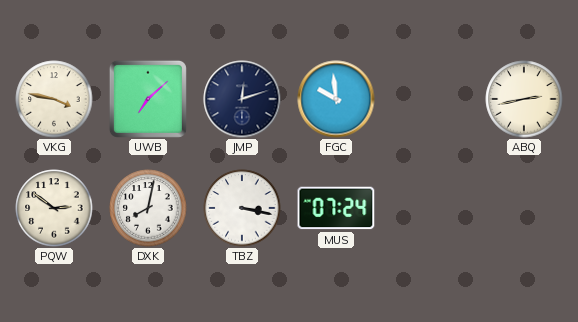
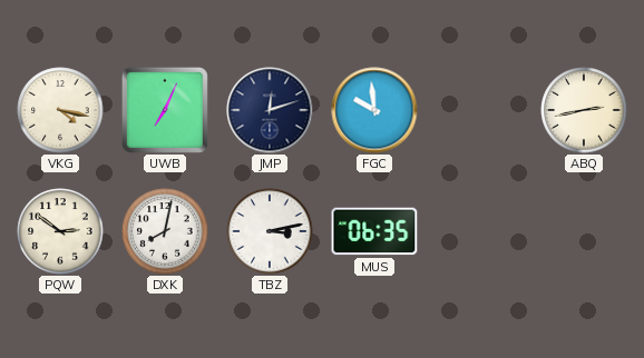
VKG: 3:47 -> 4:17
UWB: 7:08 -> 7:04
TBZ: 3:17 -> 3:13
MUS: 07:24 -> 06:35
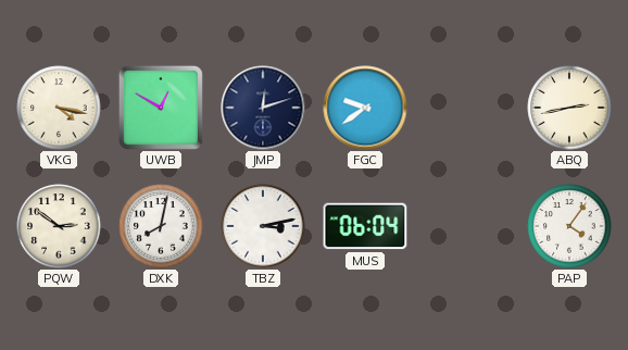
UWB: 7:04 -> 12:50
FGC: 9:59 -> 9:39
MUS: 06:35 -> 06:04
PAP: none -> 4:06
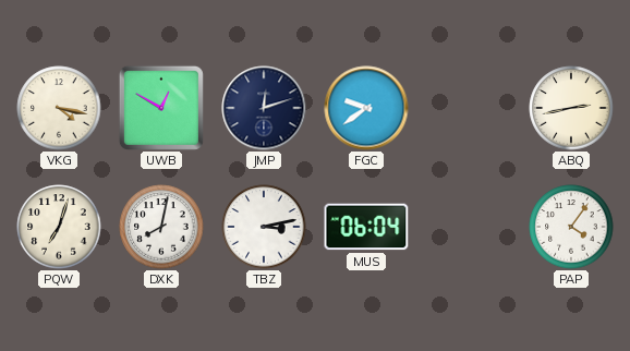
PQW: 2:51 -> 7:03
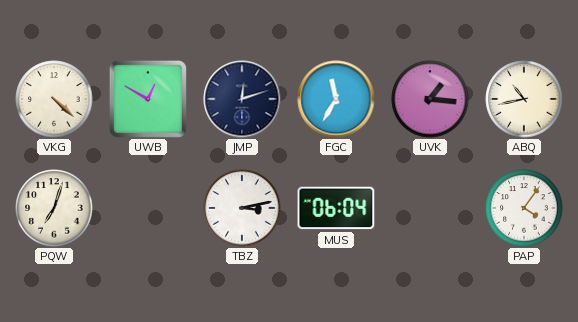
VKG: 4:17 -> 4:22
FGC: 9:39 -> 11:35
UVK: none -> 1:16
ABQ: 2:43 -> 10:43
DXK: 8:02 -> none
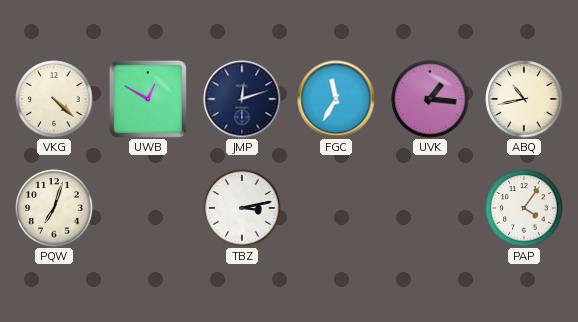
MUS: 06:04 -> none
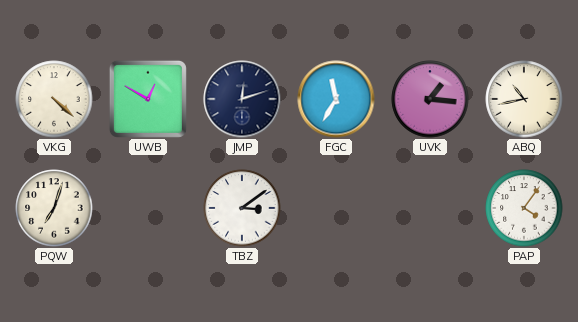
TBZ: 3:13 -> 3:09
